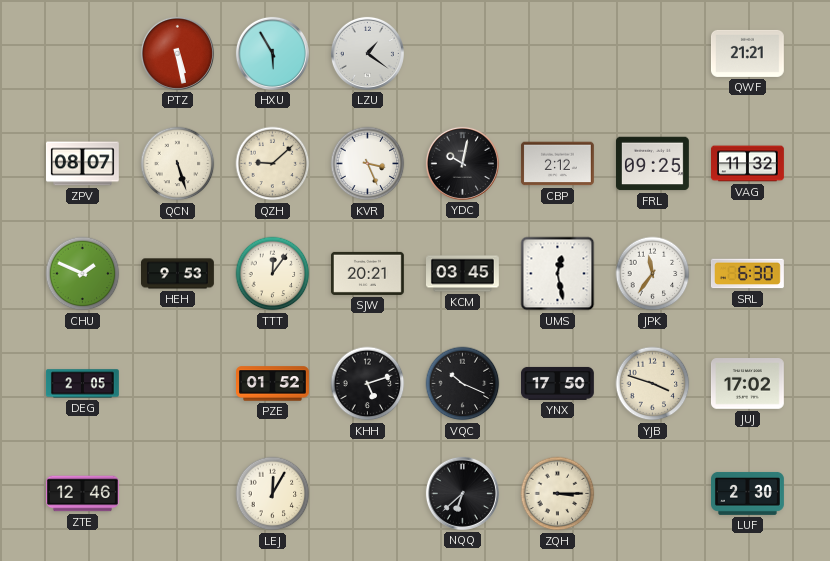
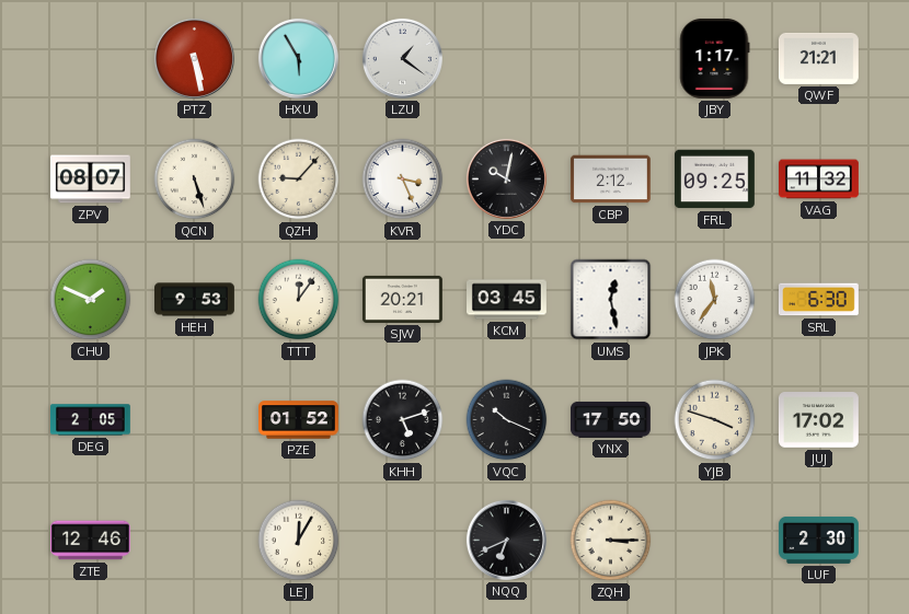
JBY: none -> 1:17
QZH: 9:08 -> 9:07
NQQ: 6:38 -> 6:41
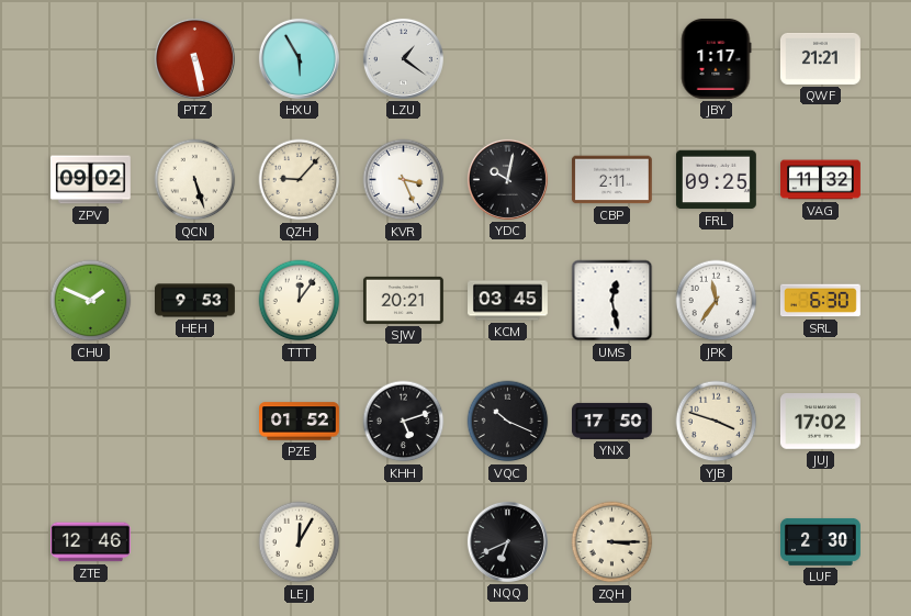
ZPV: 08:07 -> 09:02
CBP: 2:12 -> 2:11
DEG: 2:05 -> none
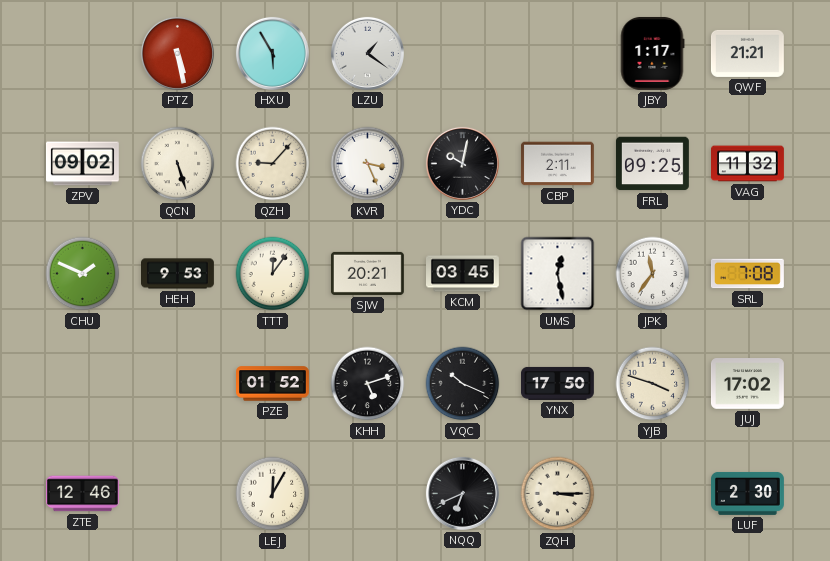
SRL: 6:30 -> 7:08
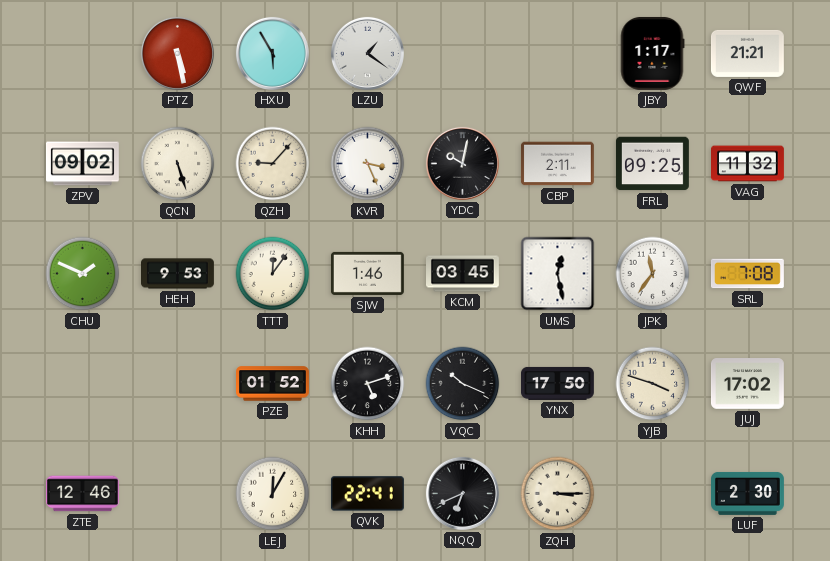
SJW: 20:21 -> 1:46
QVK: none -> 22:41
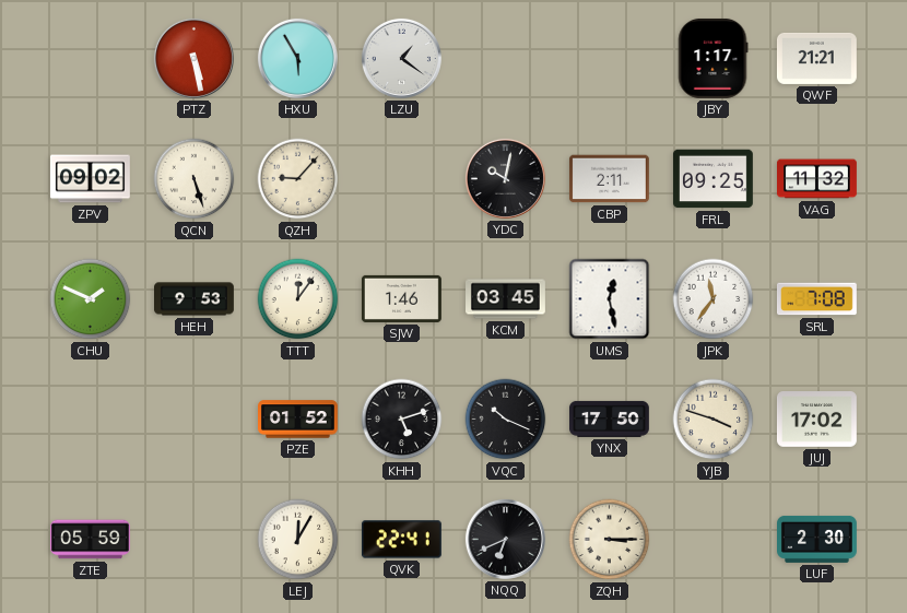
KVR: 3:26 -> none
ZTE: 12:46 -> 05:59
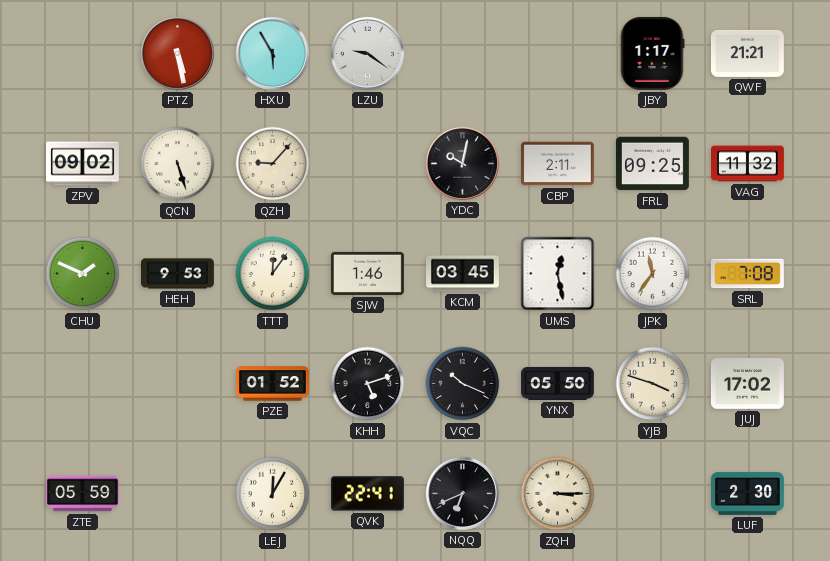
LZU: 1:21 -> 9:21
YNX: 17:50 -> 05:50
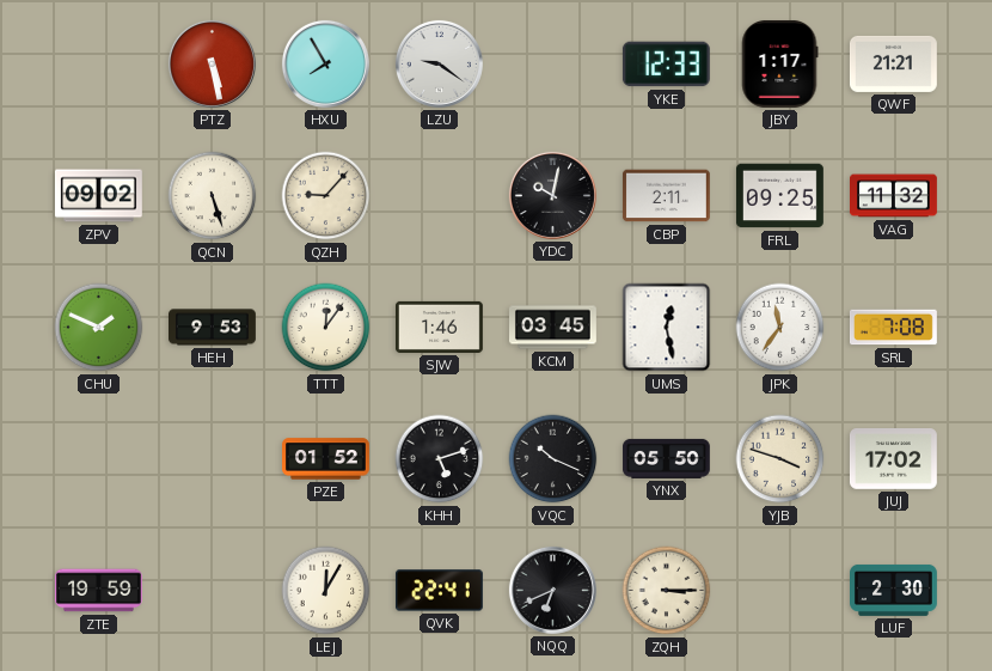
HXU: 5:55 -> 7:55
YKE: none -> 12:33
ZTE: 05:59 -> 19:59
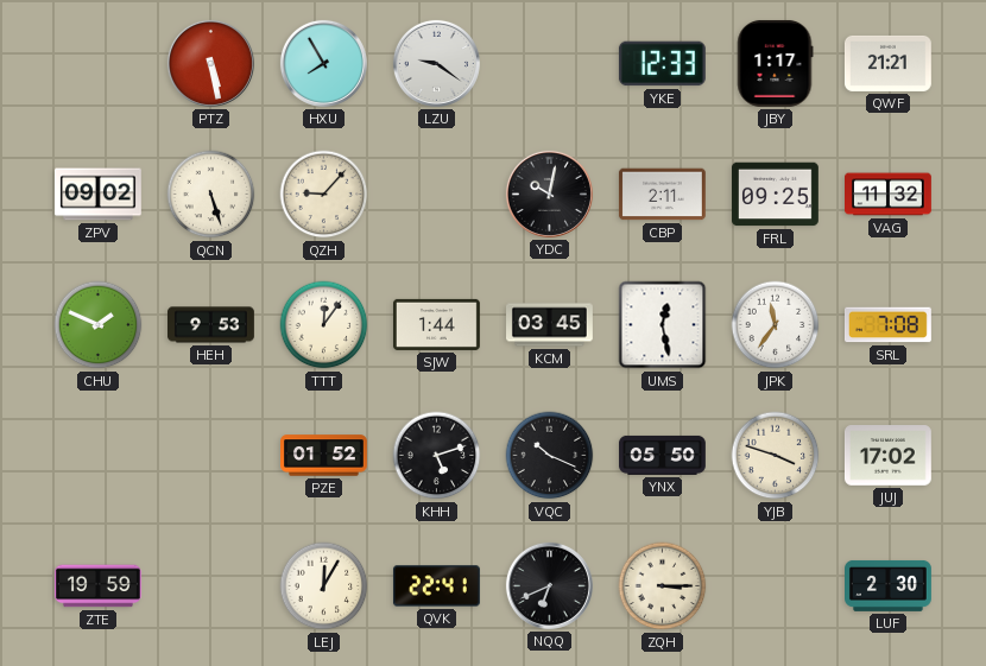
SJW: 1:46 -> 1:44
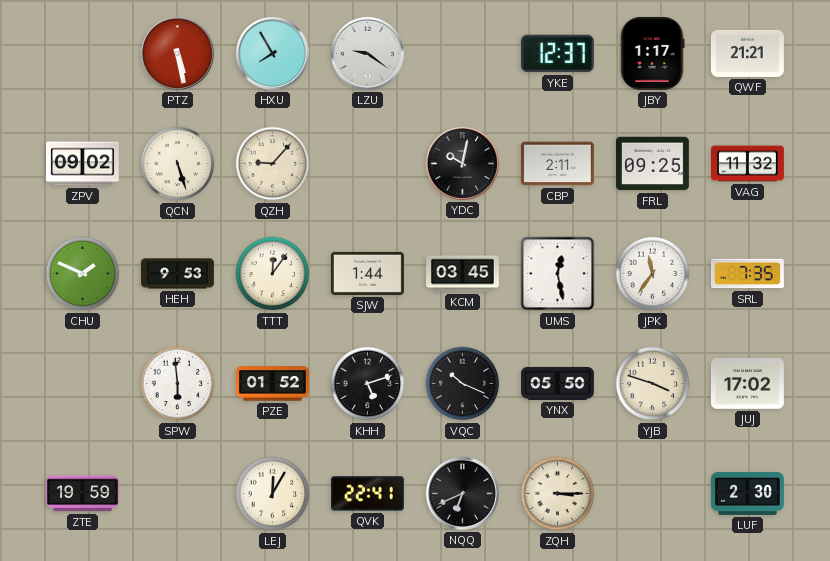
YKE: 12:33 -> 12:37
SRL: 7:08 -> 7:35
SPW: none -> 5:59
